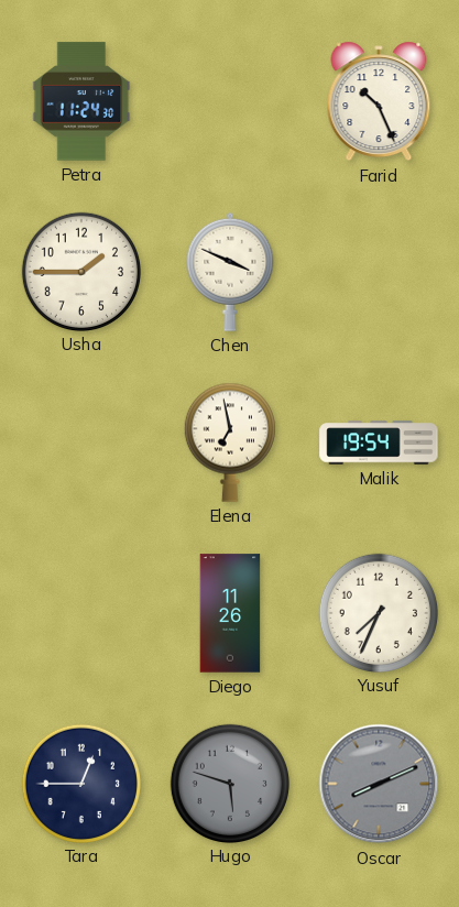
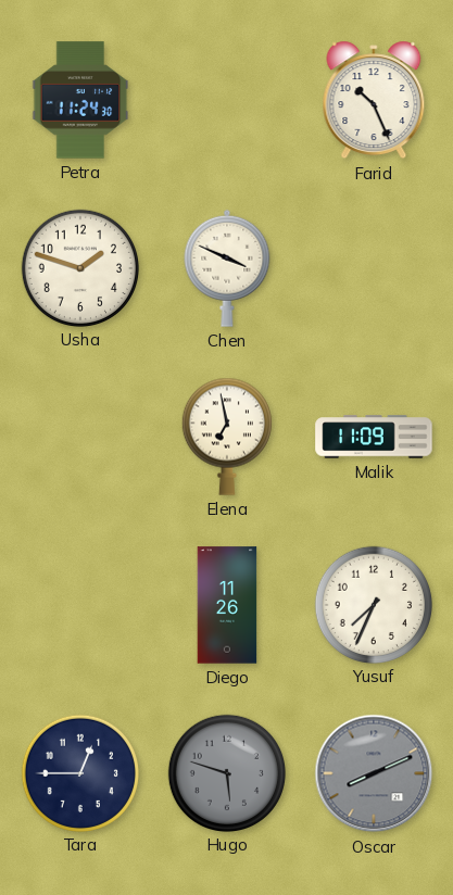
Usha: 1:45 -> 1:48
Malik: 19:54 -> 11:09
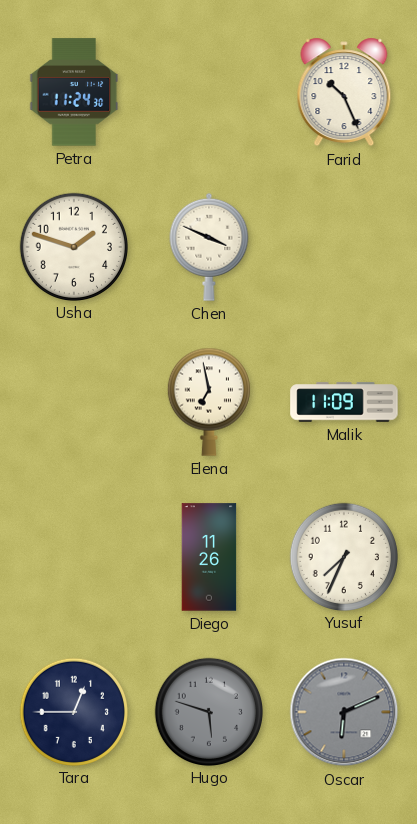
Oscar: 8:11 -> 6:11
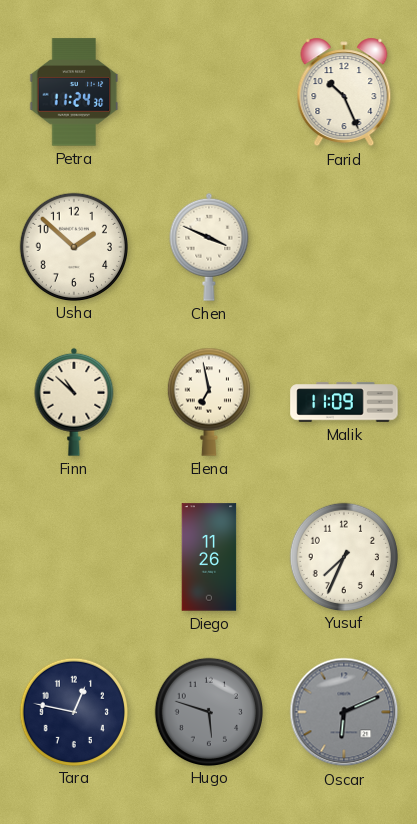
Usha: 1:48 -> 1:52
Finn: none -> 10:52
Tara: 12:45 -> 12:47
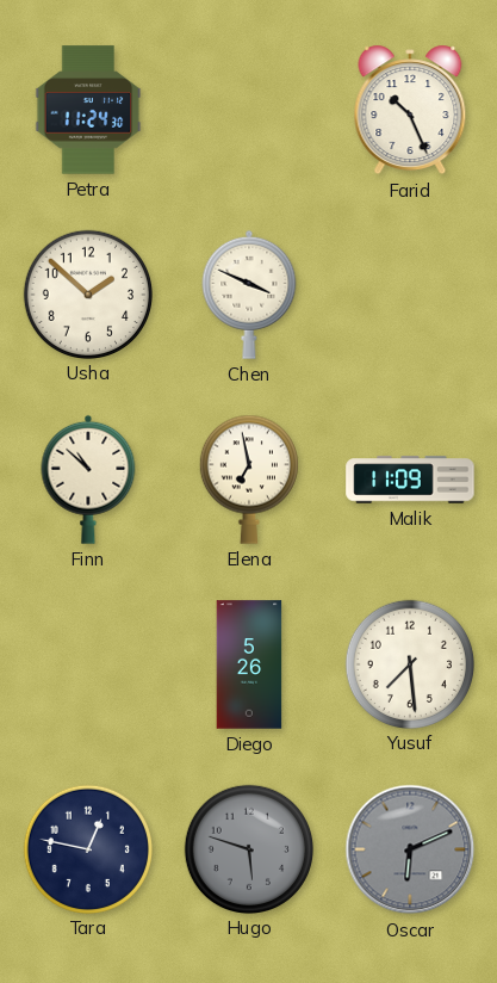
Diego: 11:26 -> 5:26
Yusuf: 7:34 -> 7:29
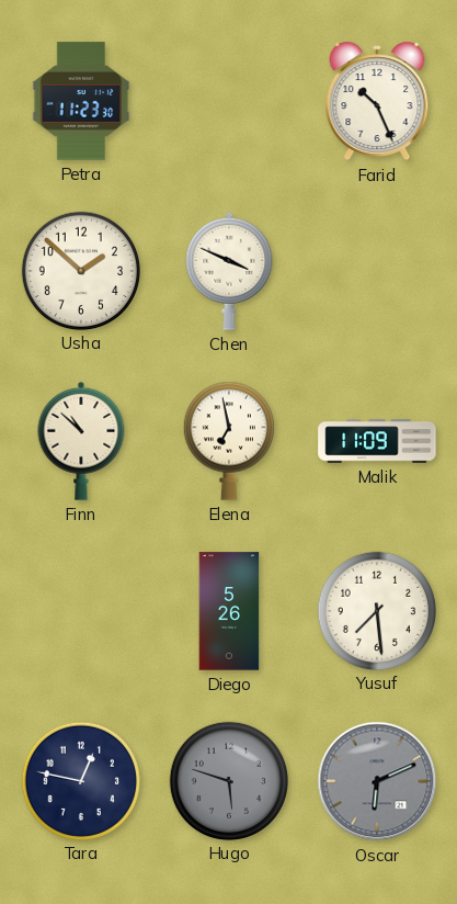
Petra: 11:24 -> 11:23
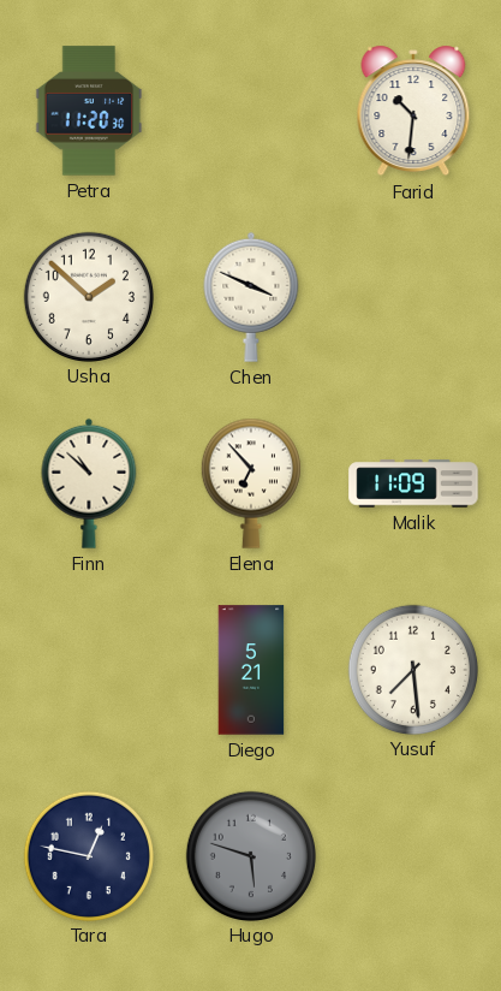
Petra: 11:23 -> 11:20
Farid: 10:26 -> 10:31
Elena: 6:58 -> 6:53
Diego: 5:26 -> 5:21
Oscar: 6:11 -> none
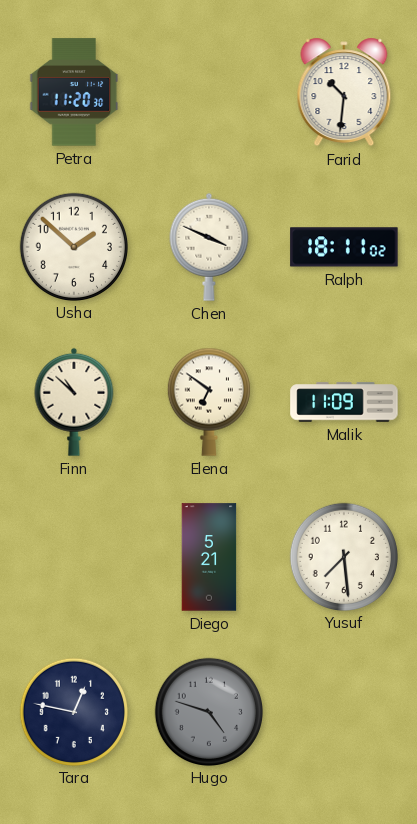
Ralph: none -> 18:11
Elena: 6:53 -> 6:51
Hugo: 5:48 -> 4:48
